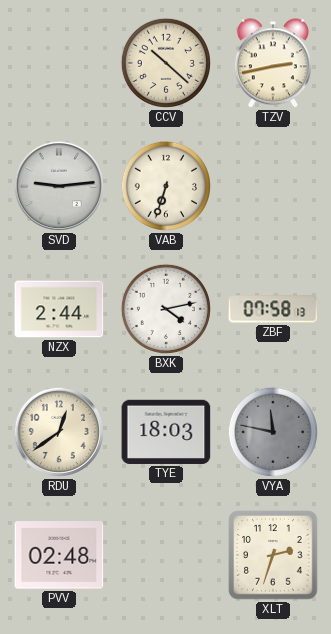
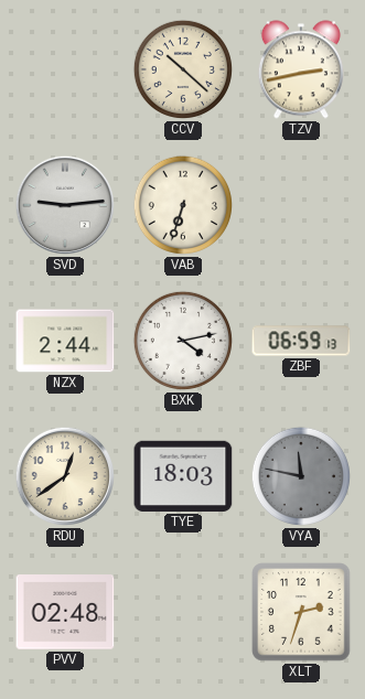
ZBF: 07:58 -> 06:59
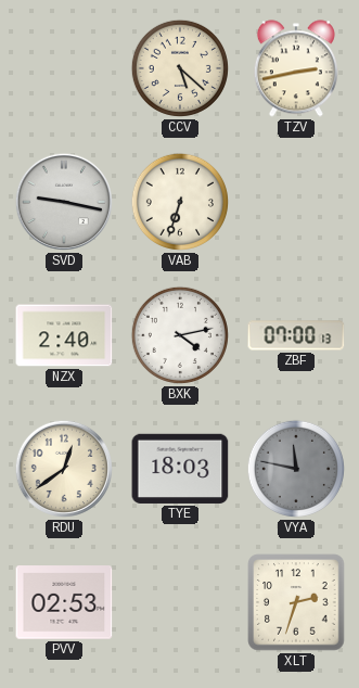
CCV: 10:22 -> 5:22
SVD: 9:14 -> 9:17
NZX: 2:44 -> 2:40
ZBF: 06:59 -> 07:00
PVV: 02:48 -> 02:53
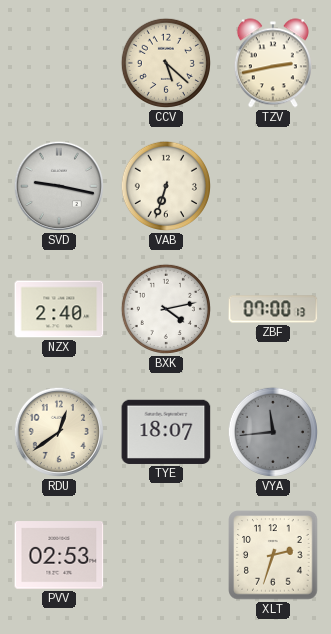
TYE: 18:03 -> 18:07
VYA: 11:47 -> 11:44
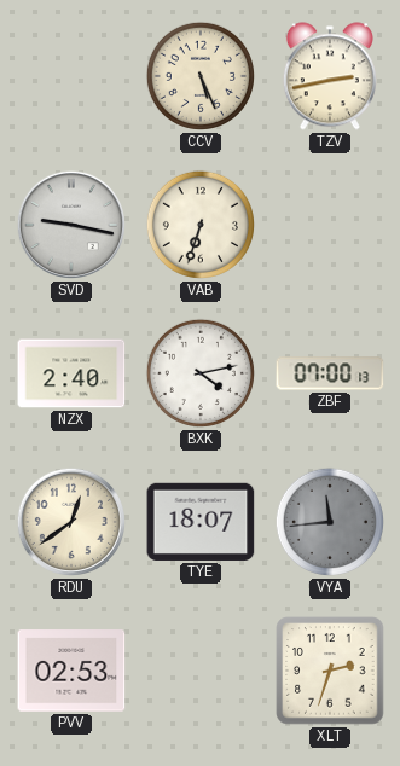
CCV: 5:22 -> 5:26
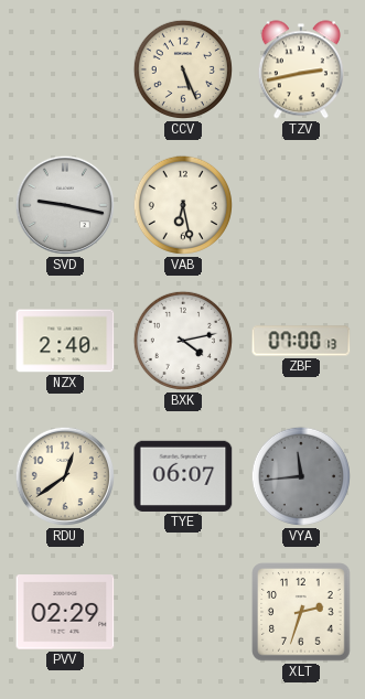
VAB: 6:33 -> 6:28
TYE: 18:07 -> 06:07
PVV: 02:53 -> 02:29
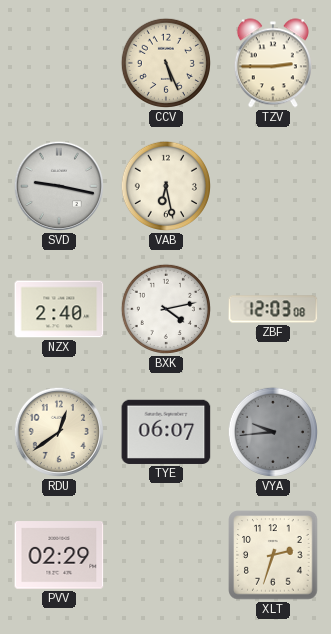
TZV: 2:43 -> 2:45
ZBF: 07:00 -> 12:03
VYA: 11:44 -> 9:44
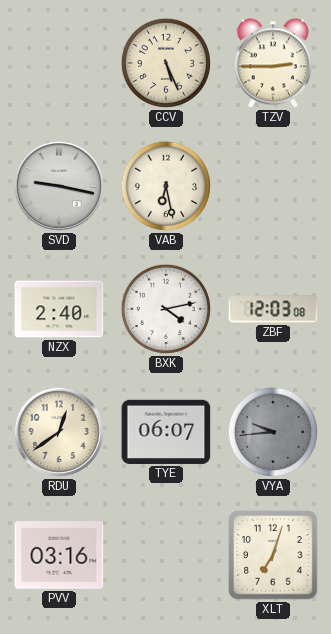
PVV: 02:29 -> 03:16
XLT: 2:33 -> 7:03
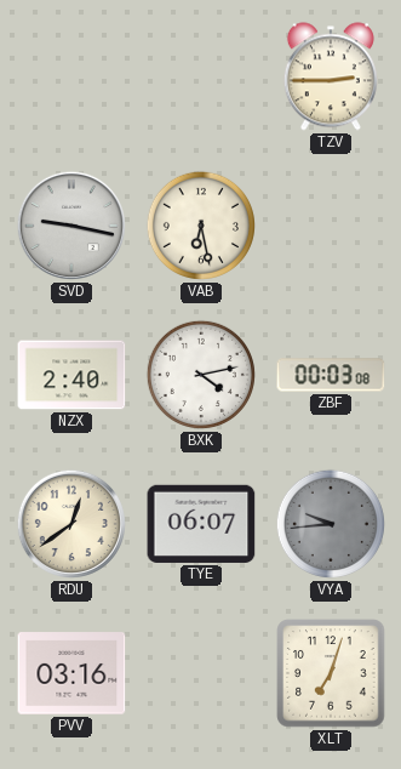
CCV: 5:26 -> none
ZBF: 12:03 -> 00:03
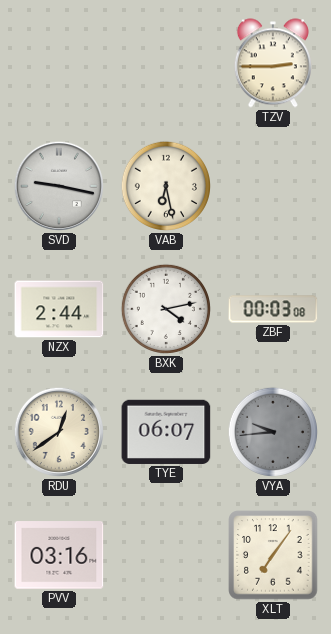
NZX: 2:40 -> 2:44
XLT: 7:03 -> 7:06
